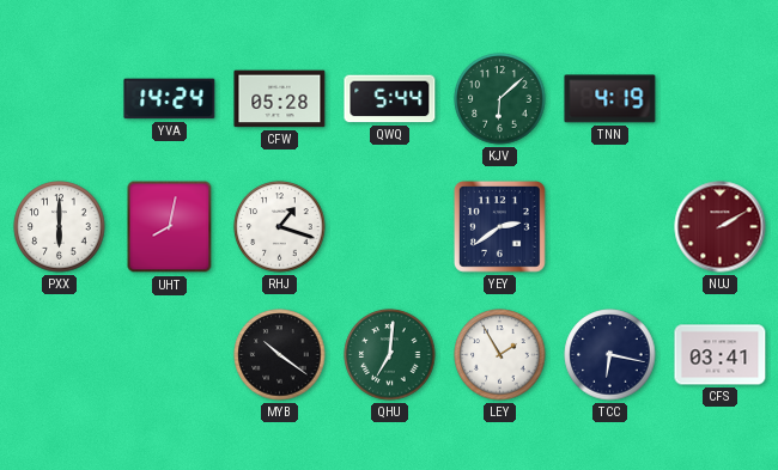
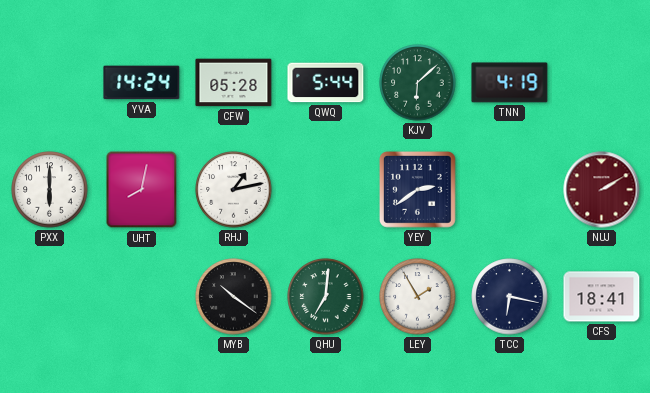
RHJ: 1:18 -> 1:13
CFS: 03:41 -> 18:41
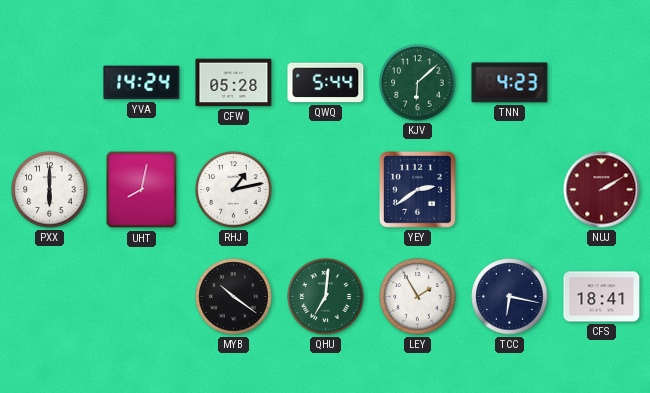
TNN: 4:19 -> 4:23
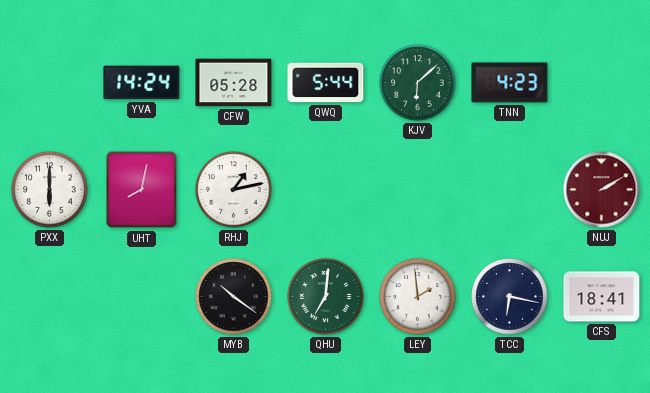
YEY: 2:39 -> none
LEY: 1:55 -> 1:59
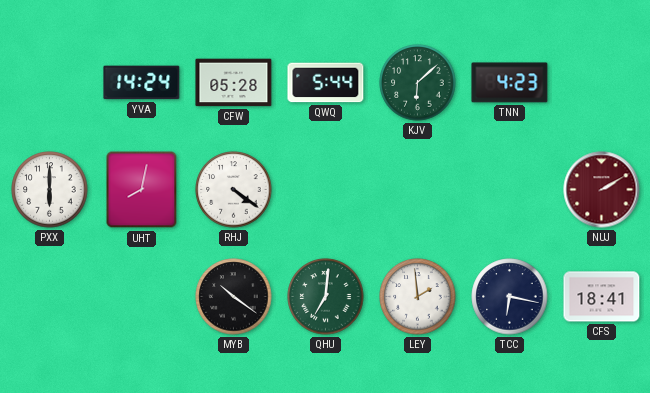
RHJ: 1:13 -> 4:21
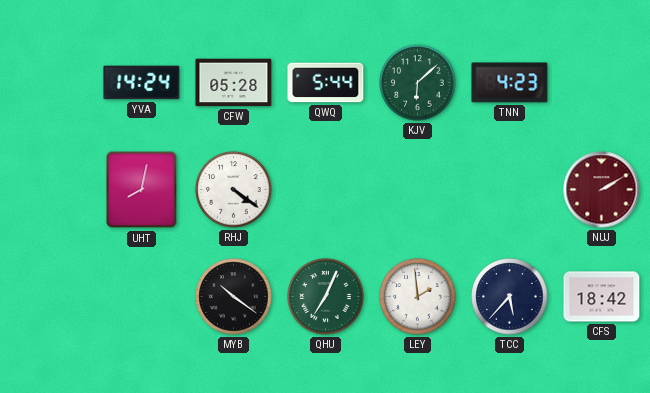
PXX: 6:00 -> none
QHU: 7:01 -> 7:04
TCC: 6:17 -> 5:37
CFS: 18:41 -> 18:42
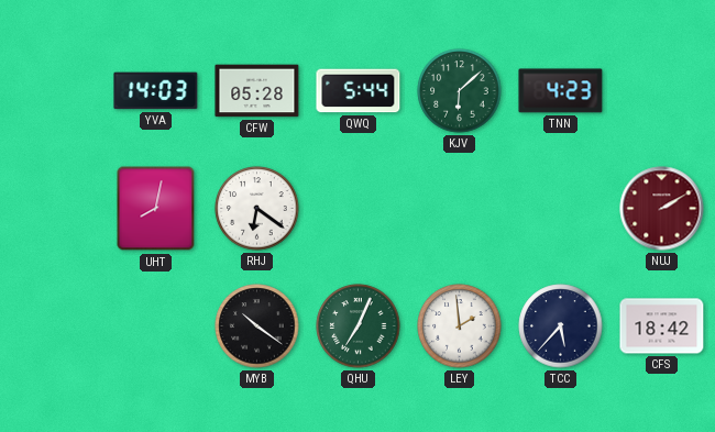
YVA: 14:24 -> 14:03
RHJ: 4:21 -> 6:21
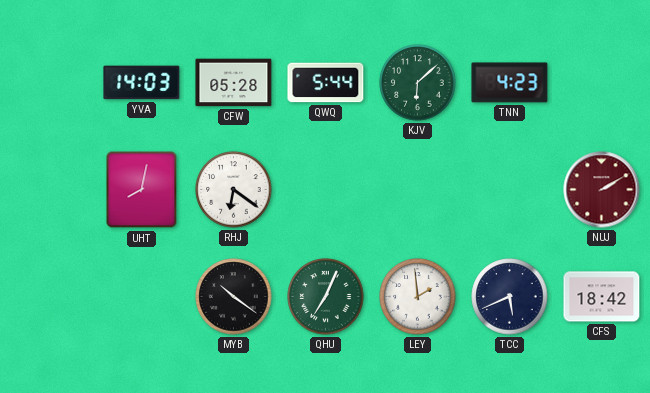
TCC: 5:37 -> 5:41
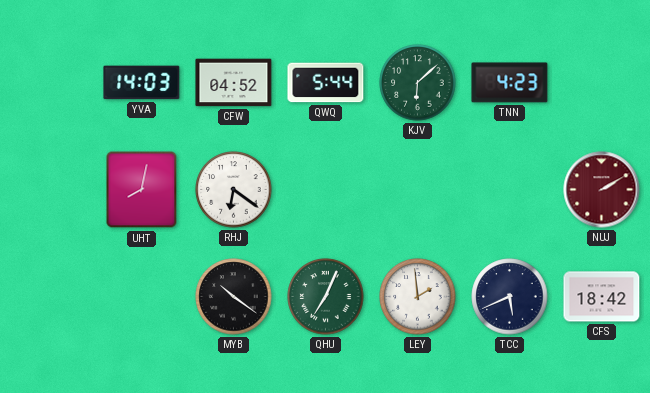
CFW: 05:28 -> 04:52
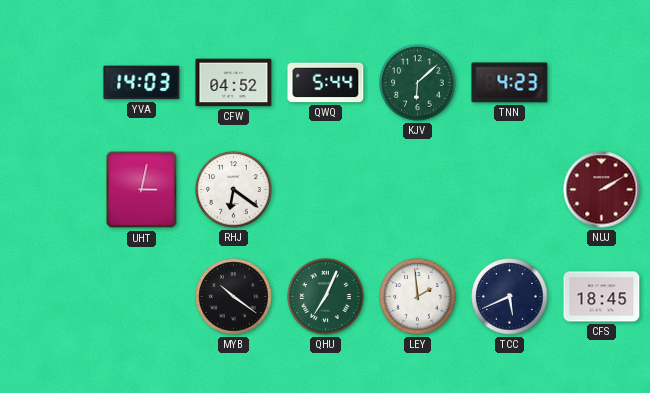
UHT: 8:02 -> 3:02
CFS: 18:42 -> 18:45
